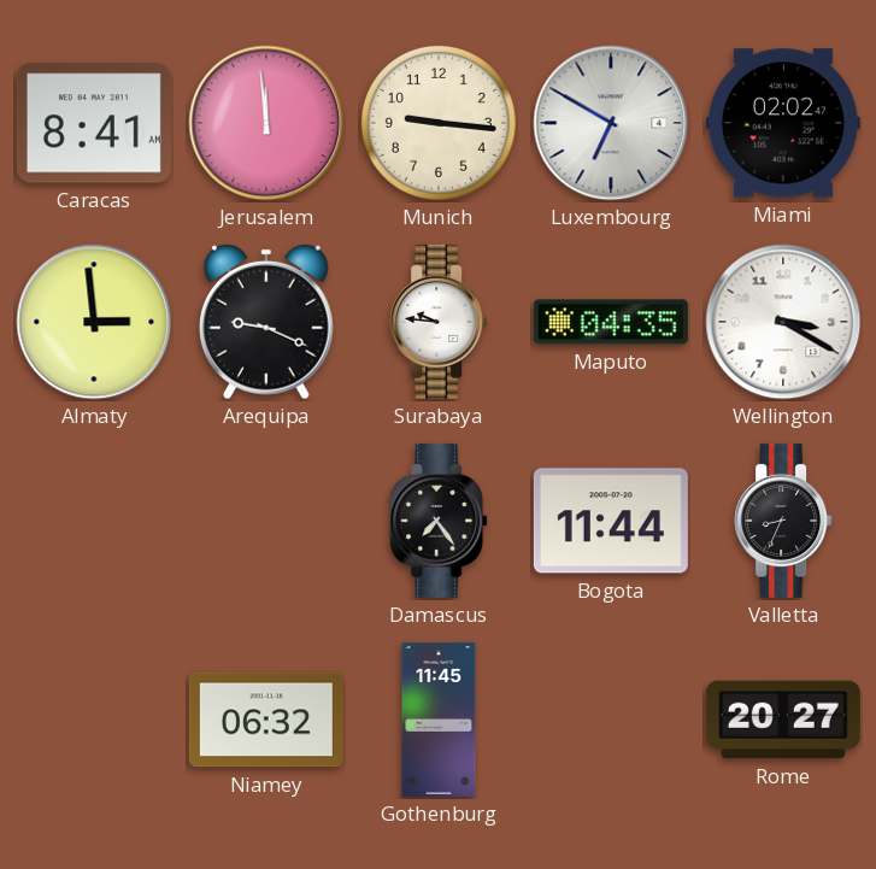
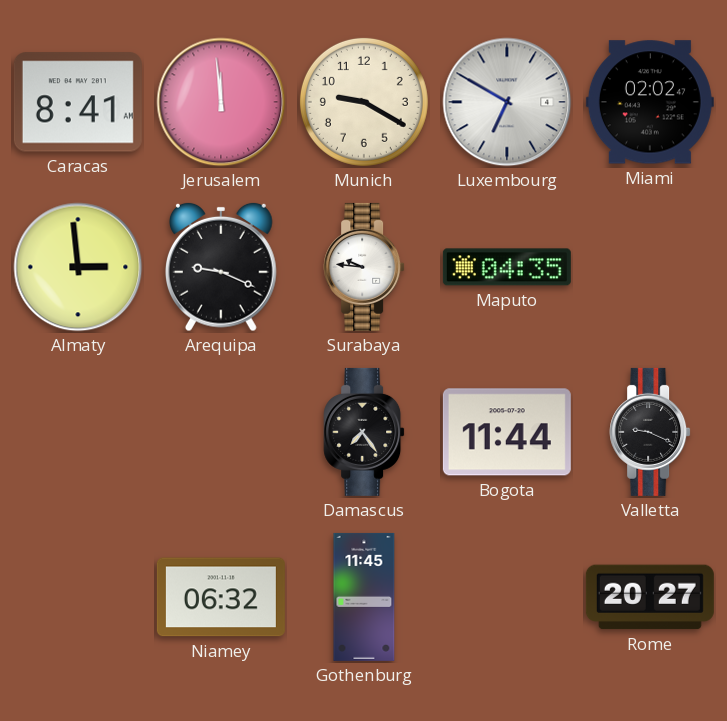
Munich: 9:16 -> 9:20
Wellington: 3:20 -> none
Valletta: 8:34 -> 9:19
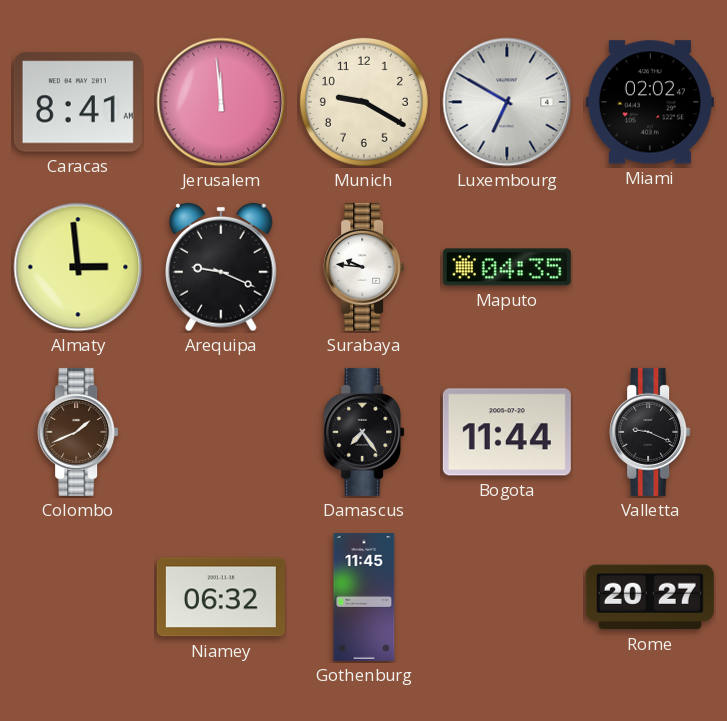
Colombo: none -> 1:41
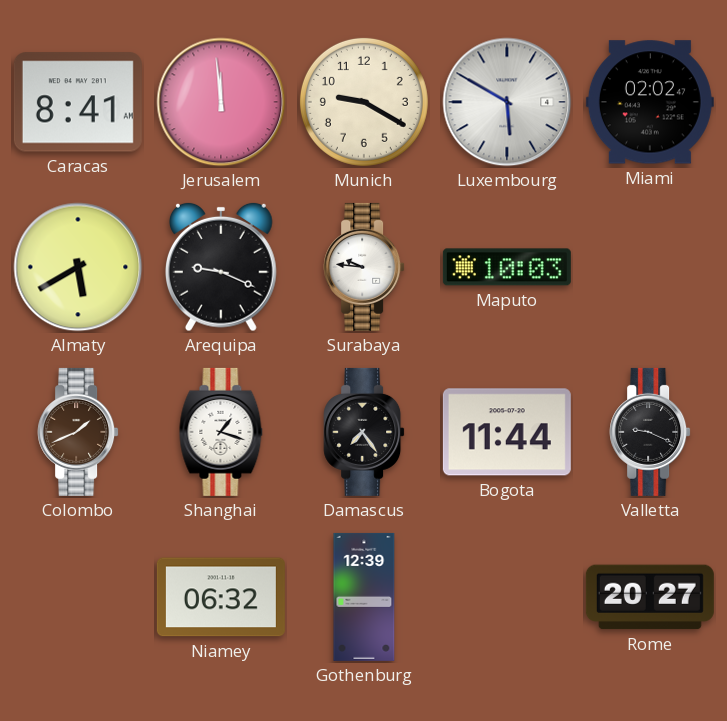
Luxembourg: 6:50 -> 5:50
Almaty: 2:59 -> 5:40
Maputo: 04:35 -> 10:03
Shanghai: none -> 1:18
Gothenburg: 11:45 -> 12:39
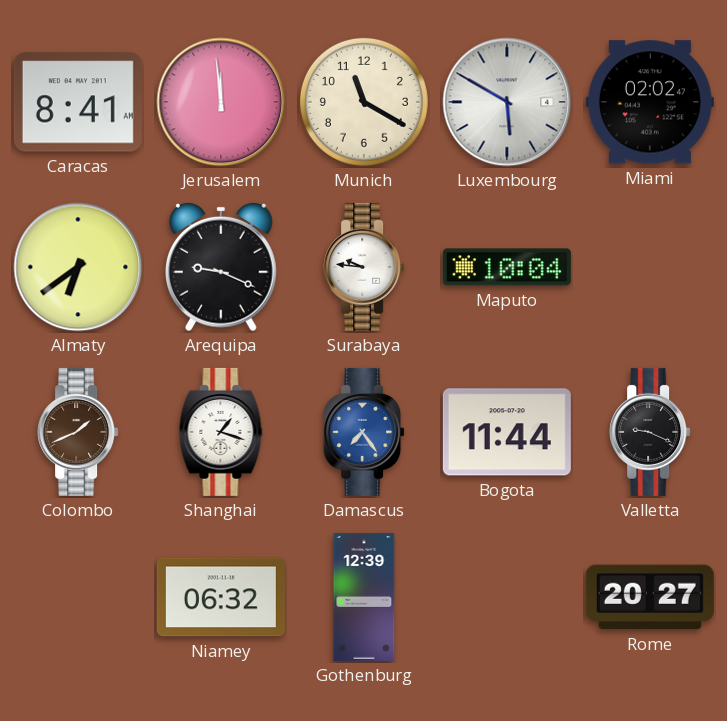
Munich: 9:20 -> 11:20
Almaty: 5:40 -> 6:39
Maputo: 10:03 -> 10:04
Damascus dial: black -> blue
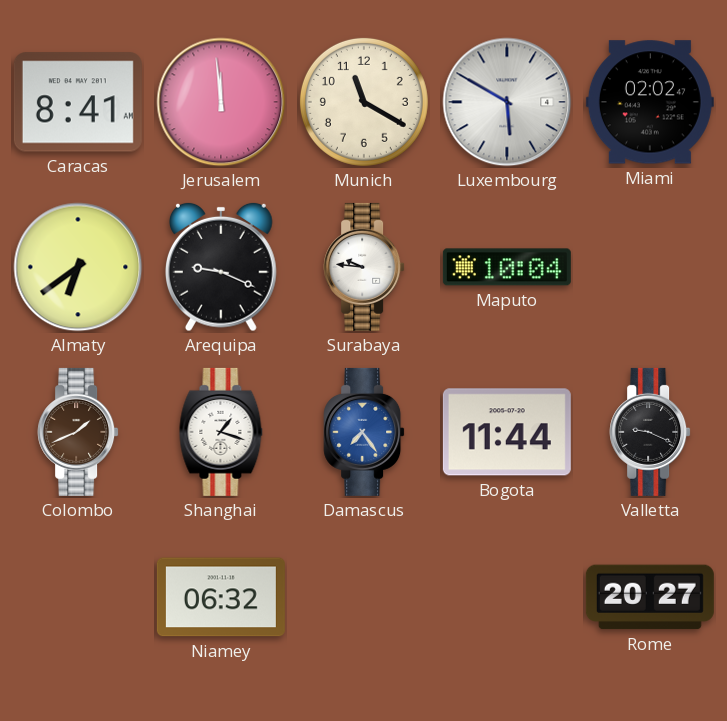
Gothenburg: 12:39 -> none
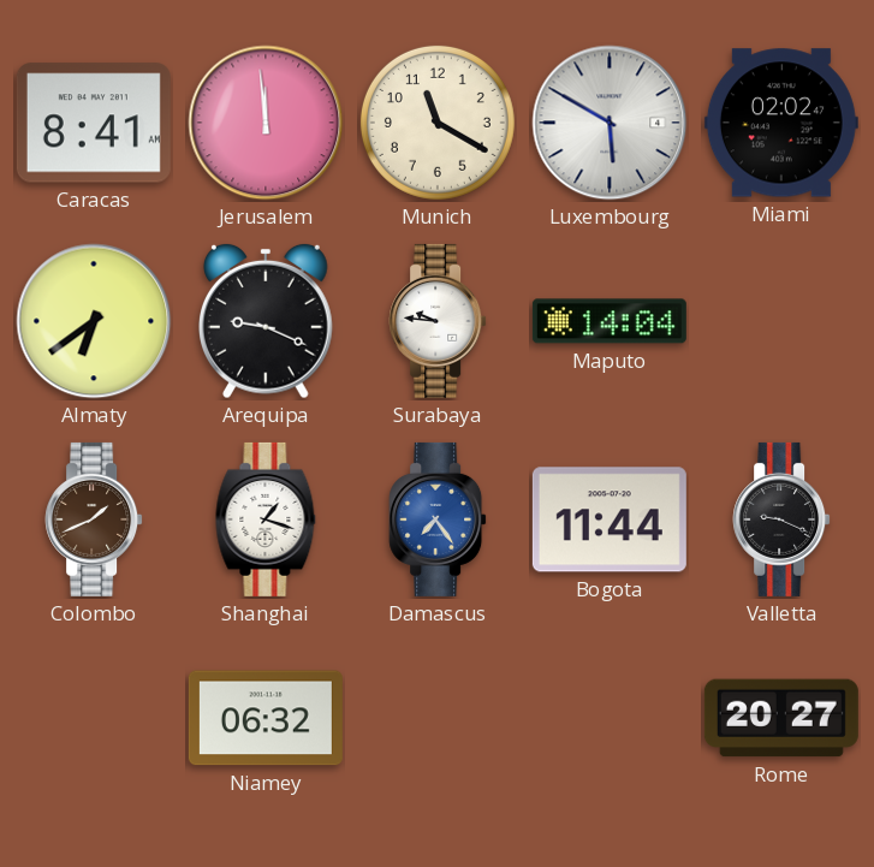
Maputo: 10:04 -> 14:04
